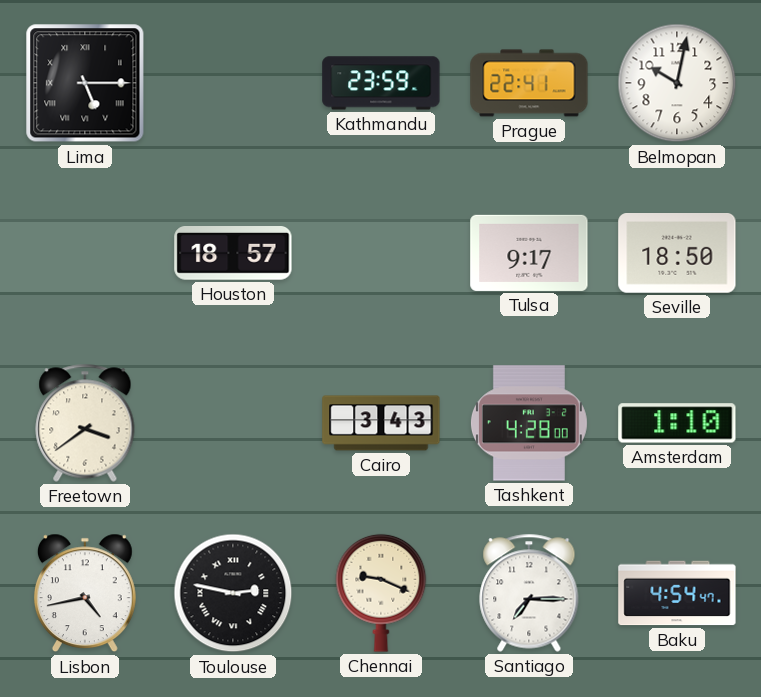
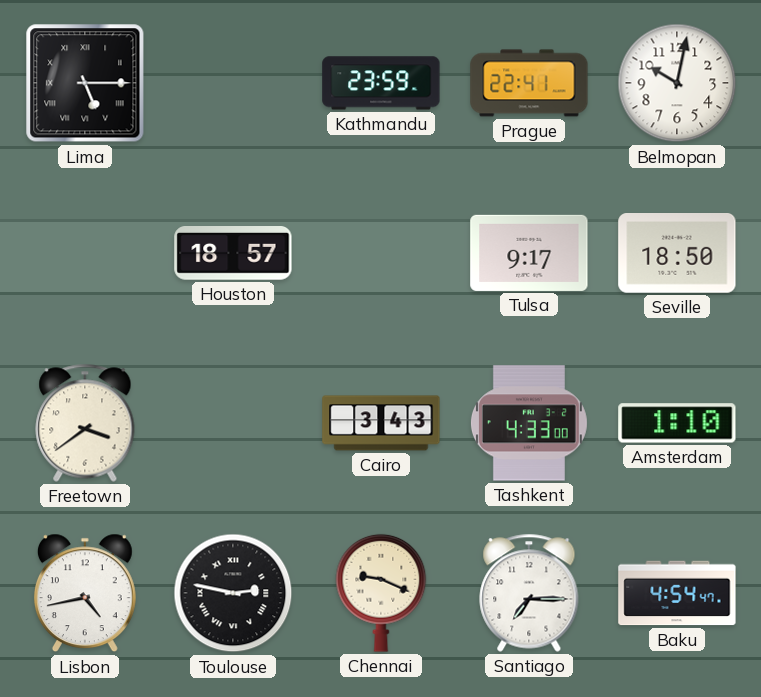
Tashkent: 4:28 -> 4:33
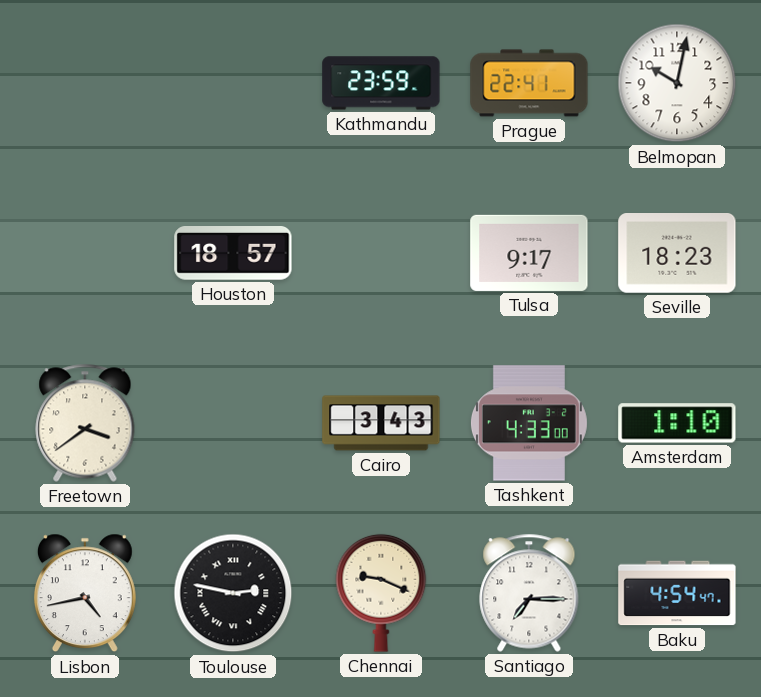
Lima: 5:15 -> none
Seville: 18:50 -> 18:23
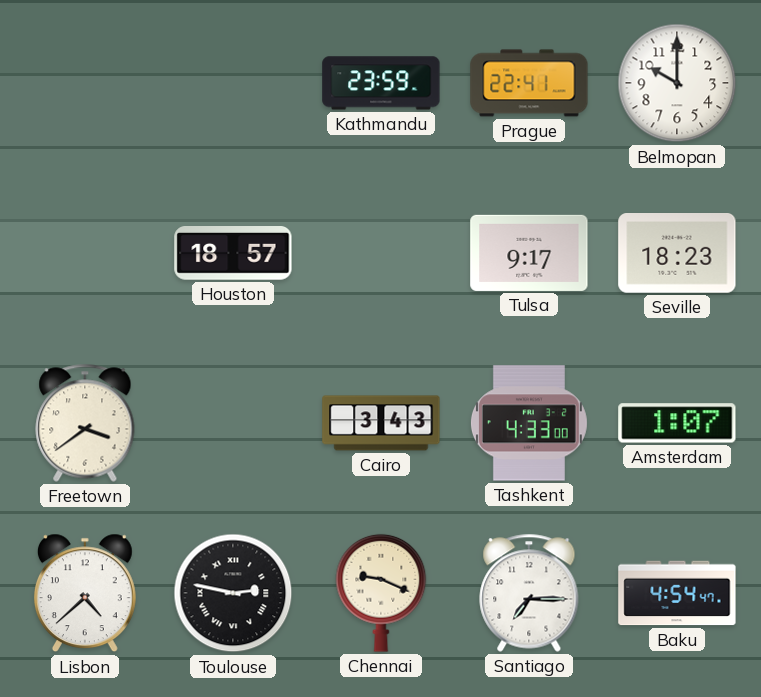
Belmopan: 10:02 -> 10:00
Amsterdam: 1:10 -> 1:07
Lisbon: 4:43 -> 4:38
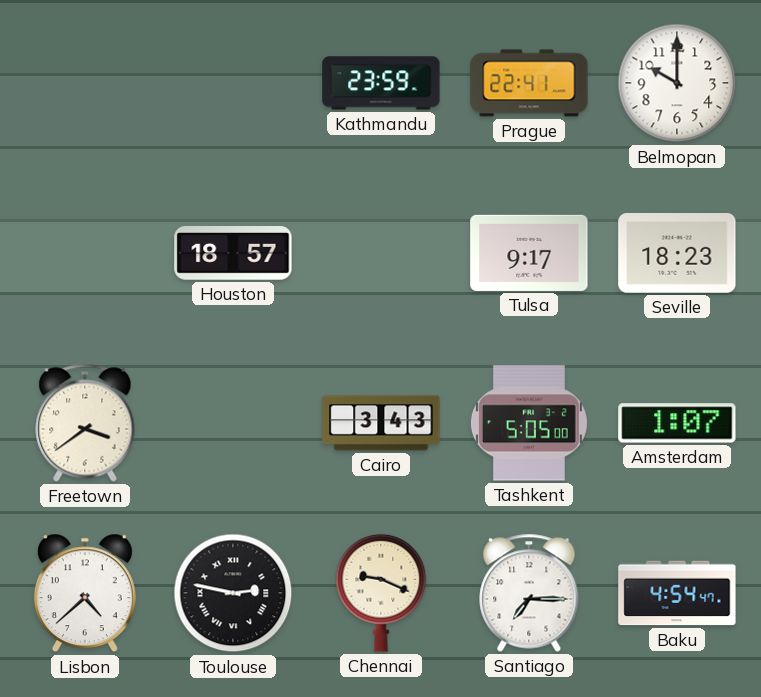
Tashkent: 4:33 -> 5:05
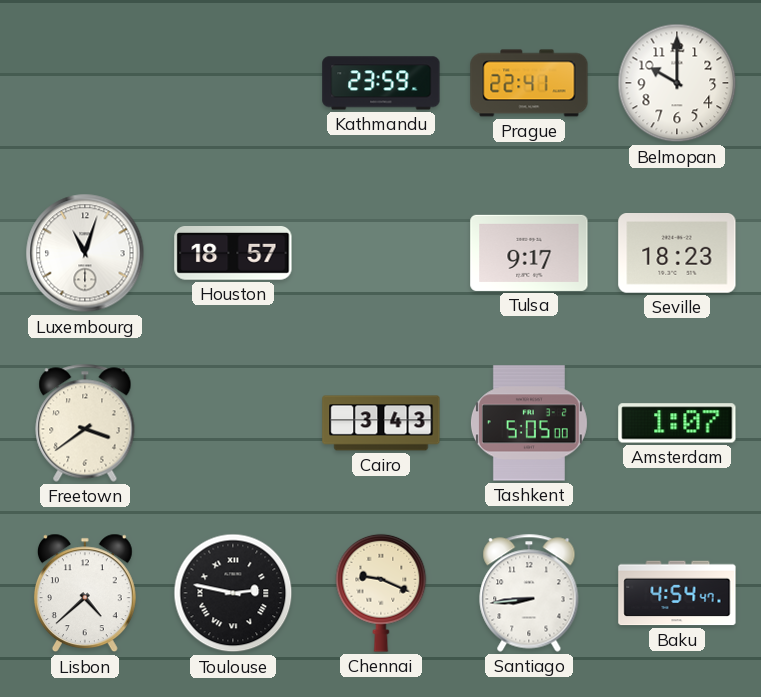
Luxembourg: none -> 11:03
Santiago: 7:15 -> 8:44
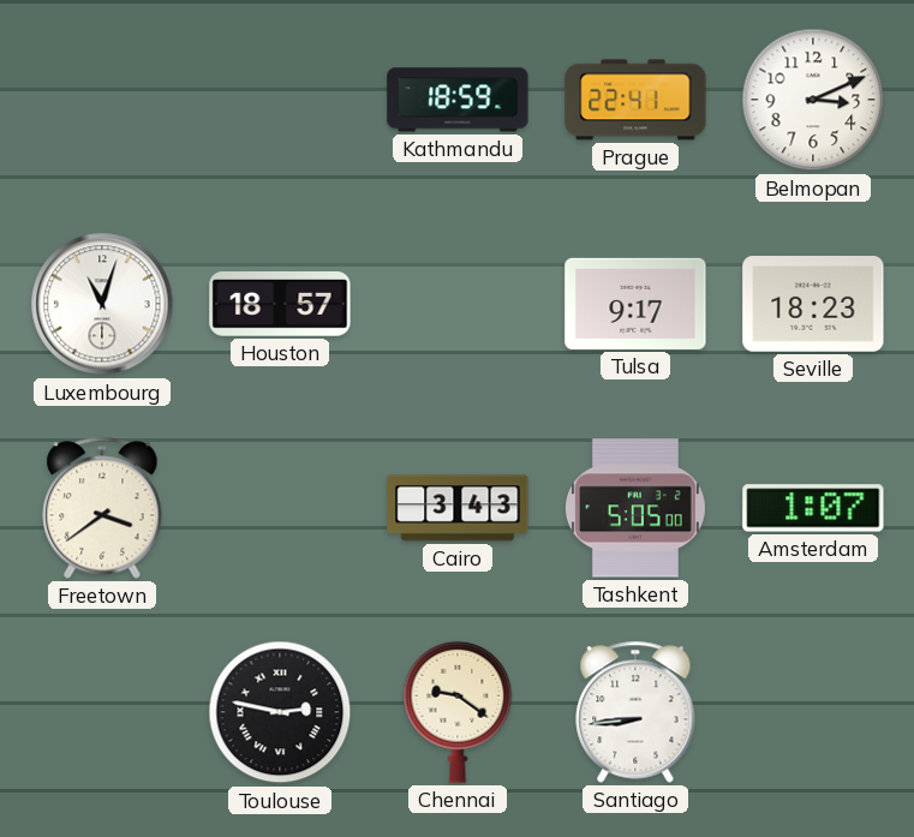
Kathmandu: 23:59 -> 18:59
Belmopan: 10:00 -> 3:11
Lisbon: 4:38 -> none
Chennai: 9:19 -> 9:21
Baku: 4:54 -> none
